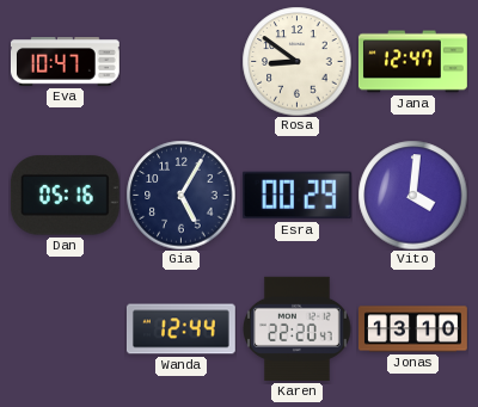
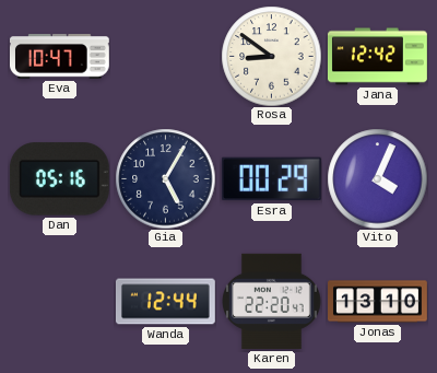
Jana: 12:47 -> 12:42
Vito: 4:01 -> 4:04
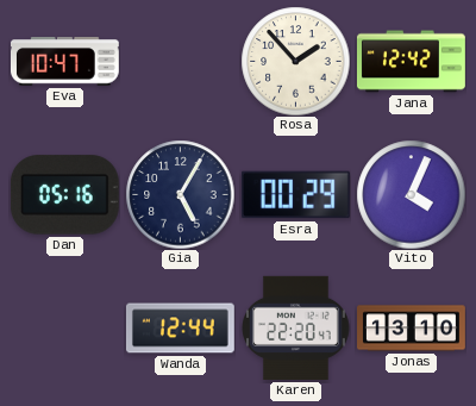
Rosa: 8:51 -> 1:53
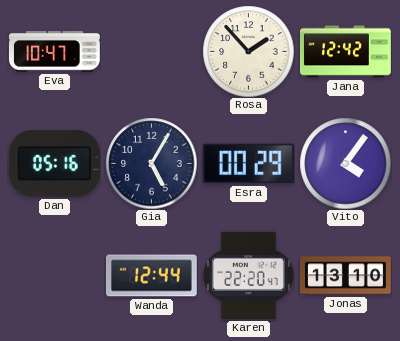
Vito: 4:04 -> 4:06
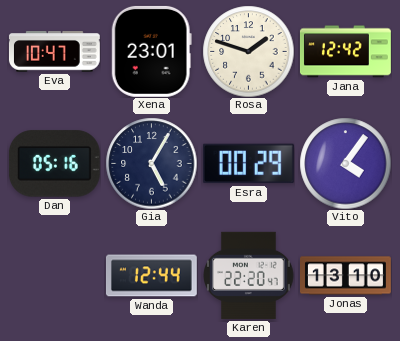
Xena: none -> 23:01
Rosa: 1:53 -> 1:48
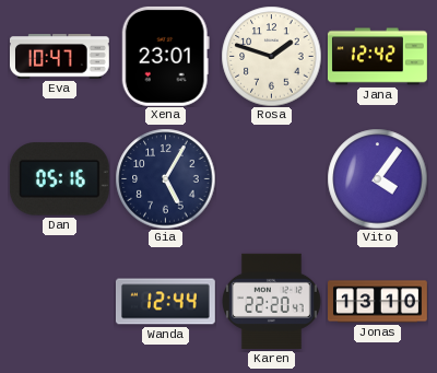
Esra: 00:29 -> none
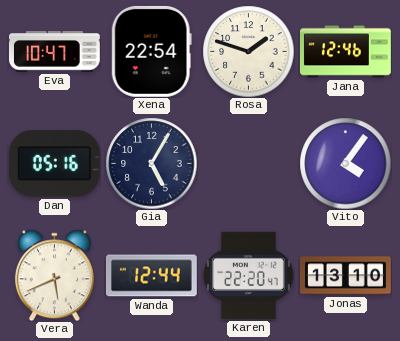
Xena: 23:01 -> 22:54
Jana: 12:42 -> 12:46
Vera: none -> 5:41
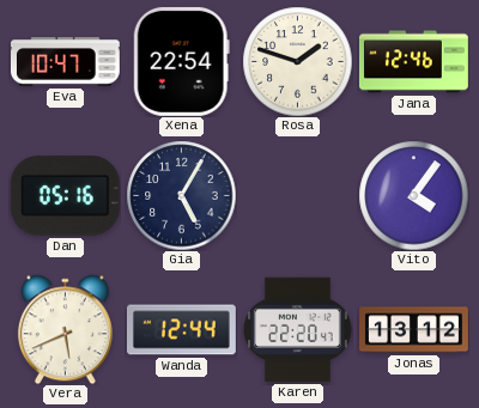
Jonas: 13:10 -> 13:12
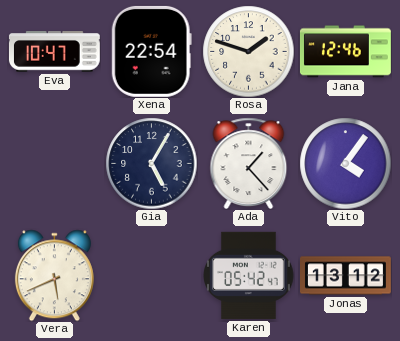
Dan: 05:16 -> none
Ada: none -> 1:23
Wanda: 12:44 -> none
Karen: 22:20 -> 05:42
